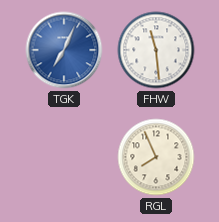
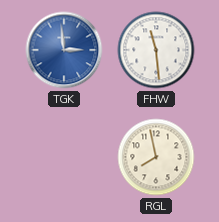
TGK: 7:04 -> 2:59
RGL: 7:56 -> 7:58
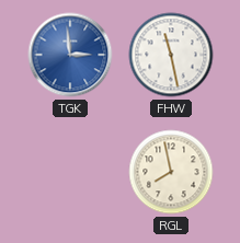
FHW: 11:29 -> 11:28
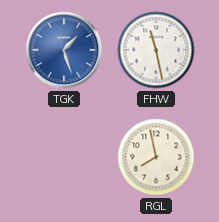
TGK: 2:59 -> 1:27
